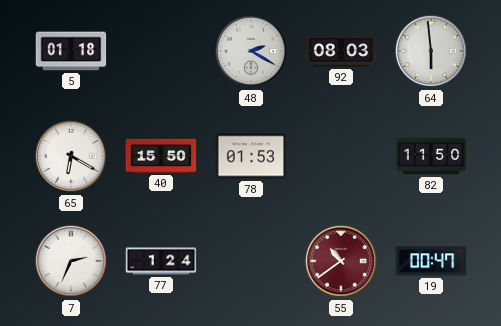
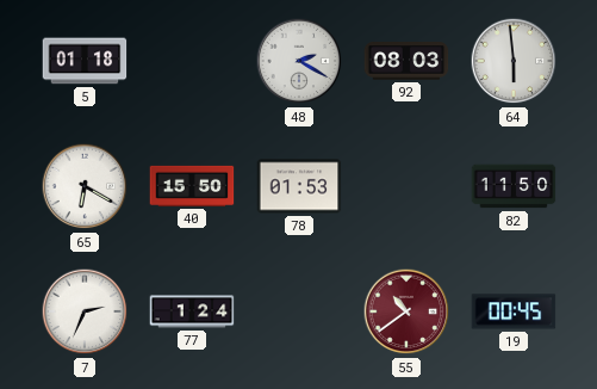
19: 00:47 -> 00:45
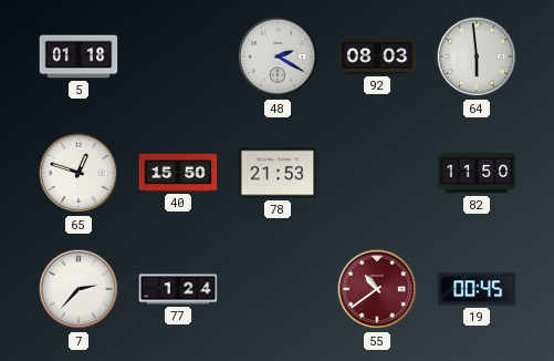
65: 6:20 -> 12:48
78: 01:53 -> 21:53
7: 2:34 -> 2:37
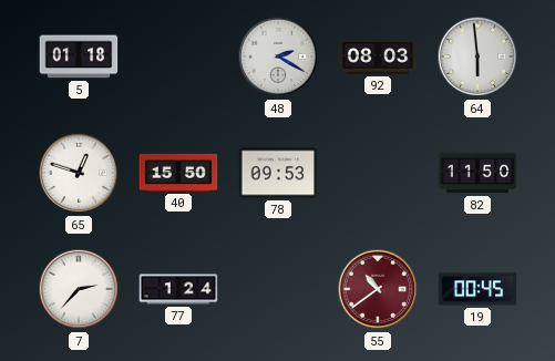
78: 21:53 -> 09:53
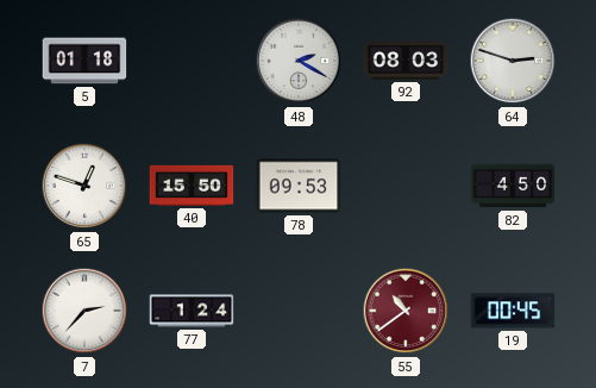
64: 5:59 -> 2:48
82: 11:50 -> 4:50
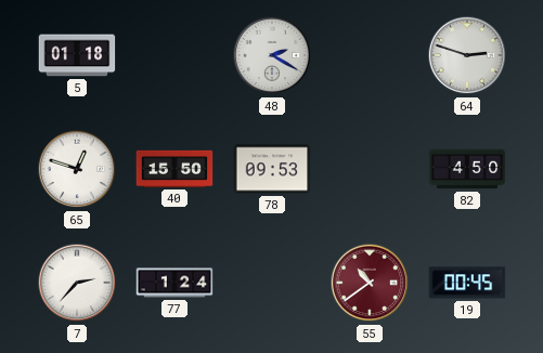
92: 08:03 -> none
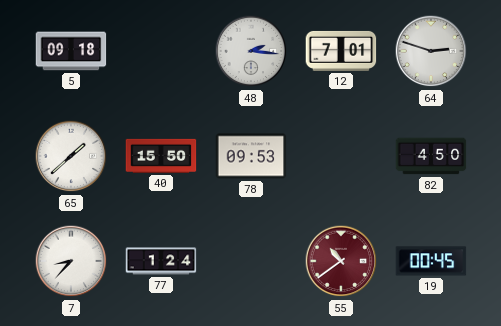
5: 01:18 -> 09:18
48: 2:20 -> 2:16
12: none -> 7:01
65: 12:48 -> 1:38
7: 2:37 -> 8:37
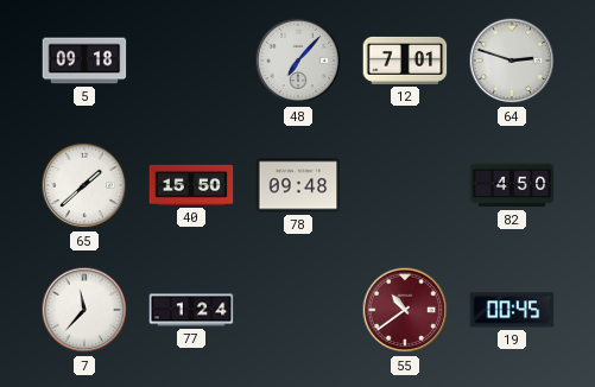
48: 2:16 -> 7:07
78: 09:53 -> 09:48
7: 8:37 -> 11:37
